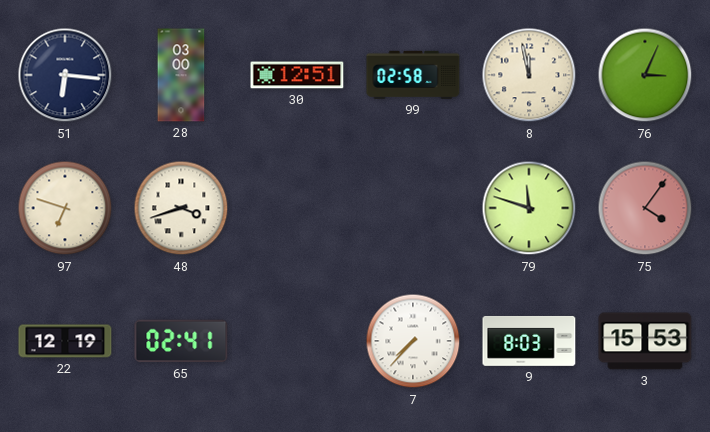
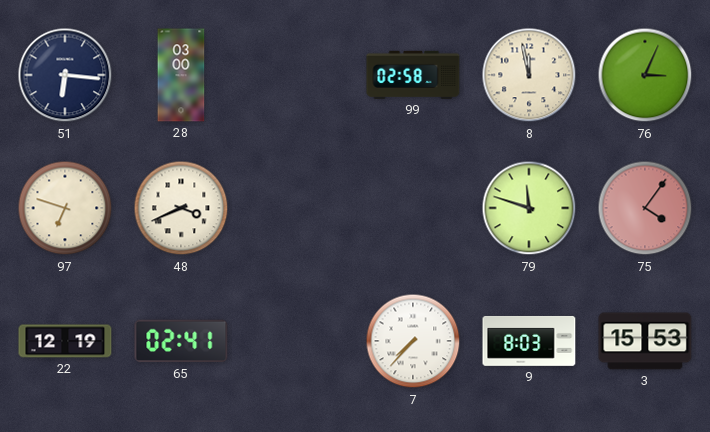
30: 12:51 -> none
48: 3:42 -> 3:41
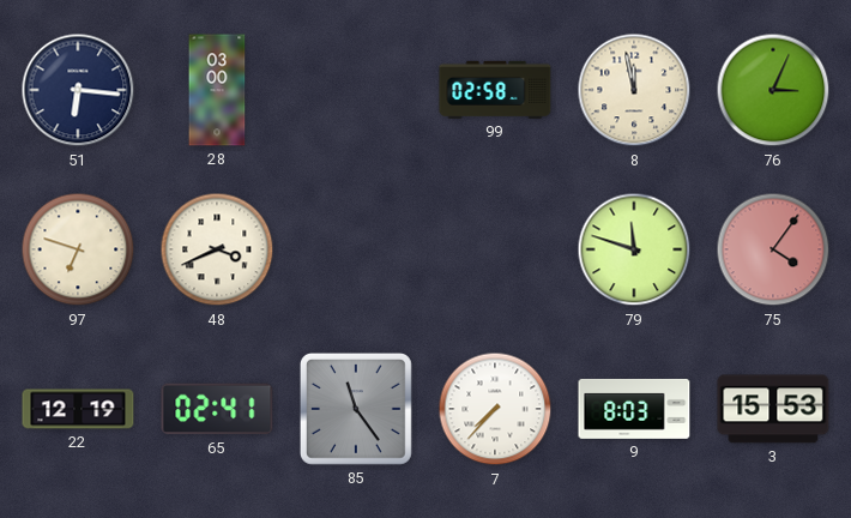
85: none -> 11:24
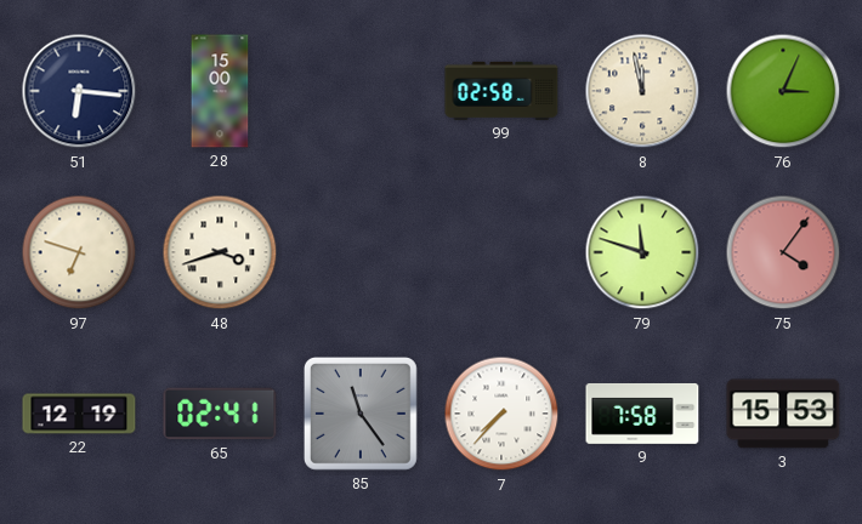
28: 03:00 -> 15:00
48: 3:41 -> 3:42
9: 8:03 -> 7:58
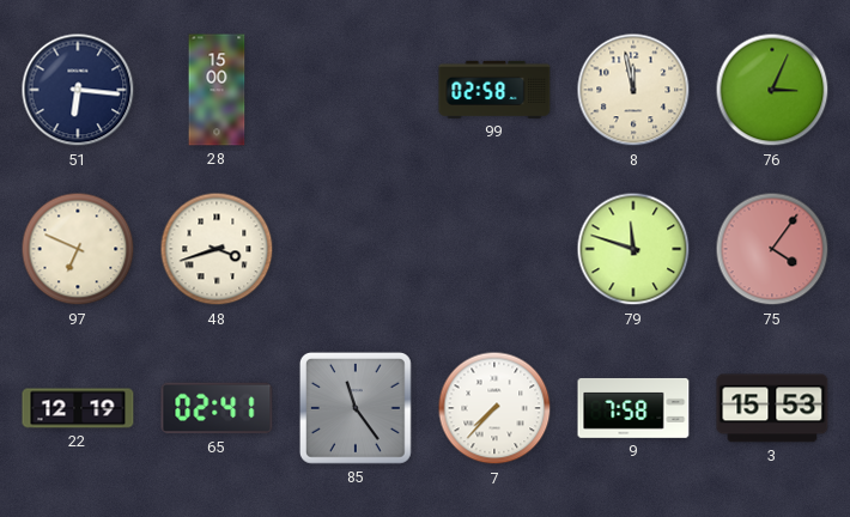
97: 6:48 -> 6:49
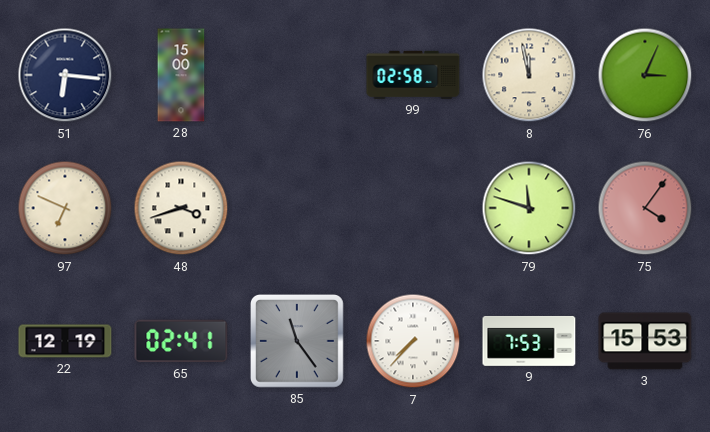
9: 7:58 -> 7:53
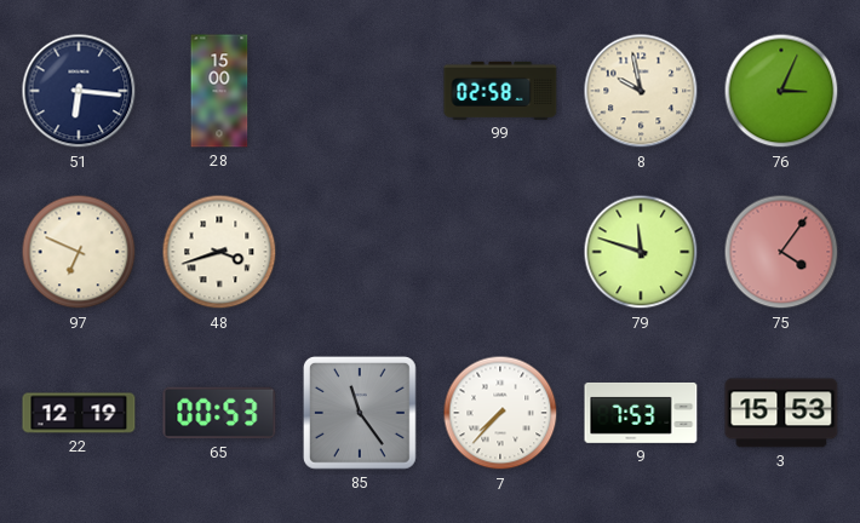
8: 11:58 -> 9:58
65: 02:41 -> 00:53
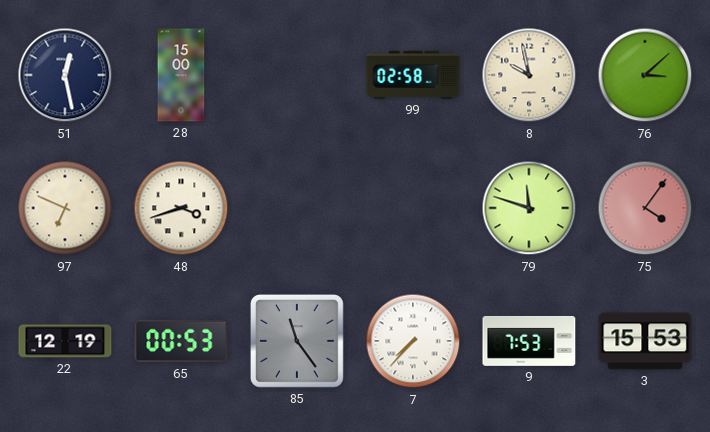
51: 6:16 -> 12:28
76: 3:04 -> 3:08
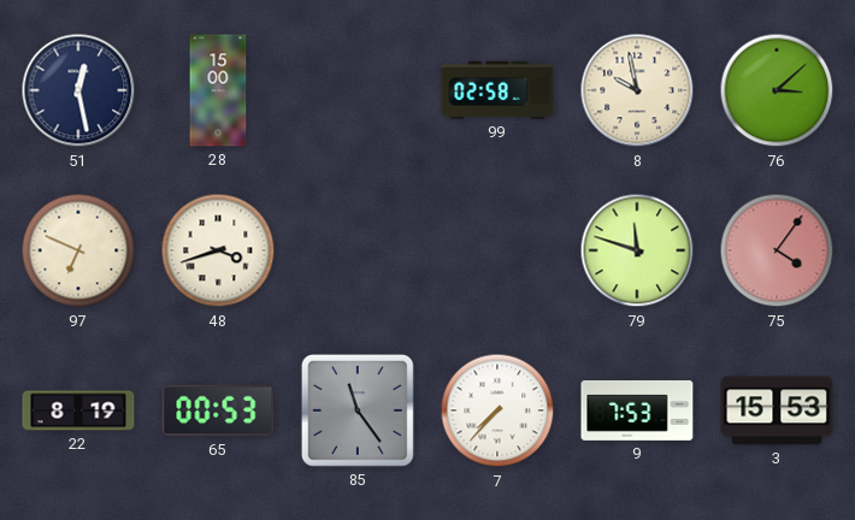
22: 12:19 -> 8:19
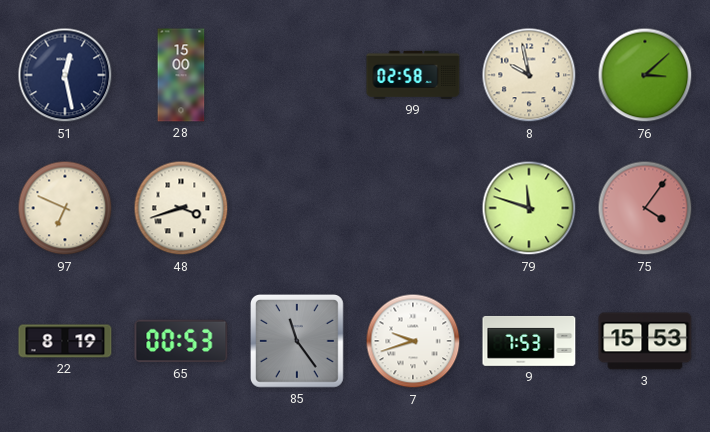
7: 7:37 -> 9:42
